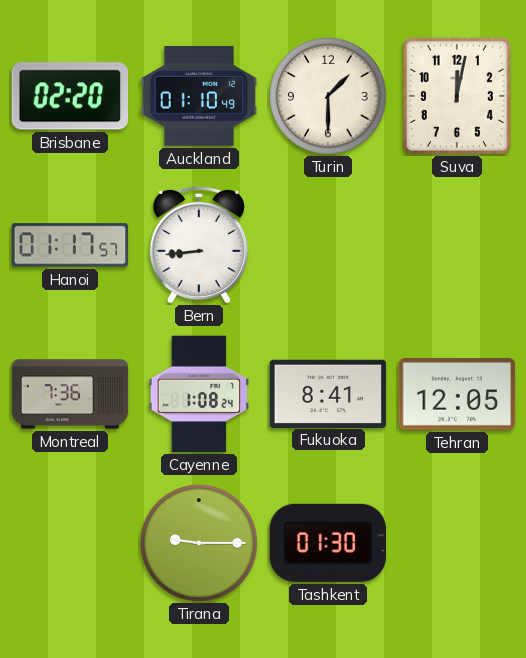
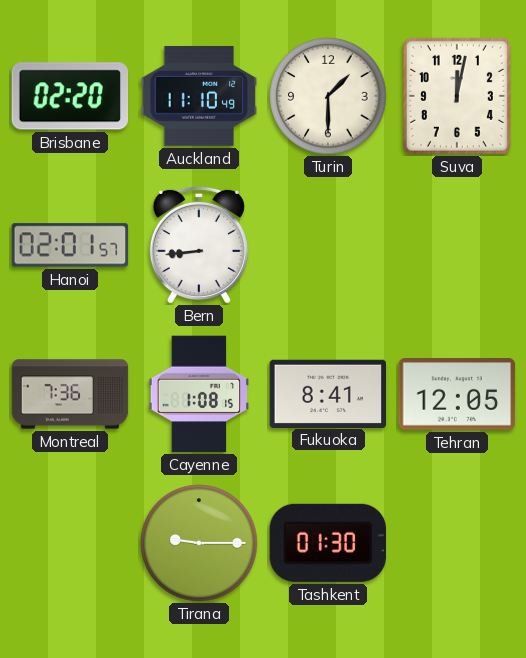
Auckland: 01:10 -> 11:10
Hanoi: 01:17 -> 02:01
Cayenne: 1:08:24 -> 1:08:15
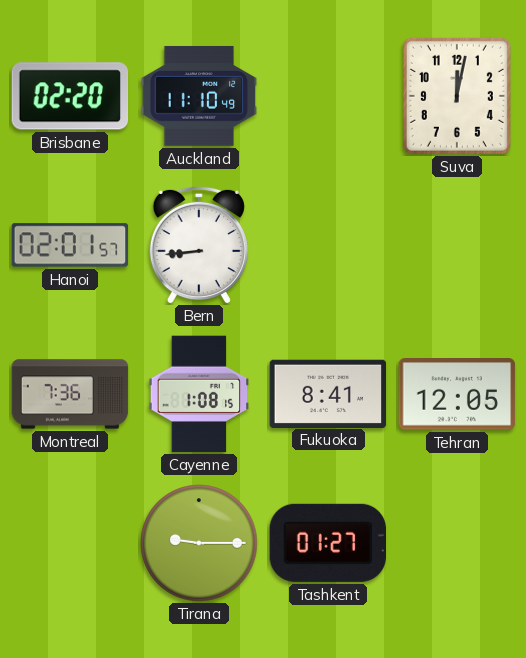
Turin: 1:30 -> none
Tashkent: 01:30 -> 01:27
